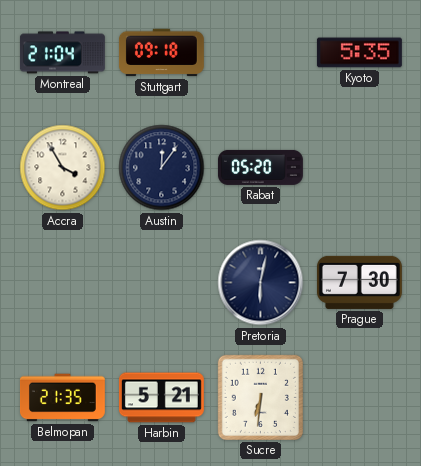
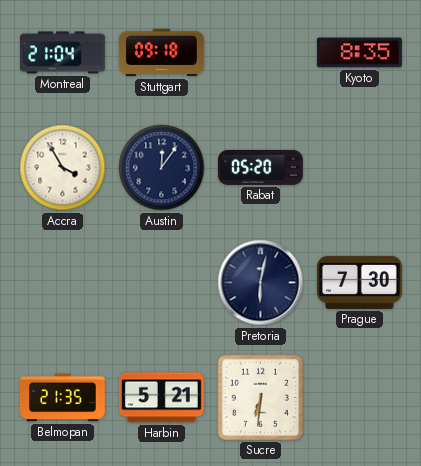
Kyoto: 5:35 -> 8:35
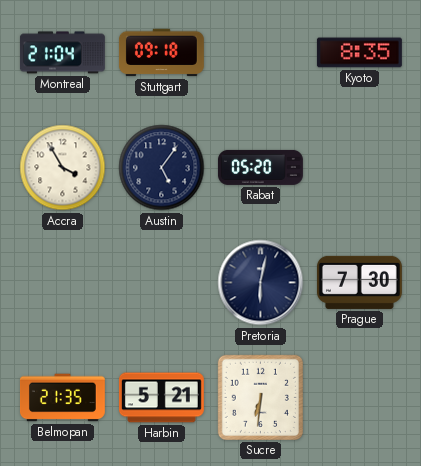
Austin: 12:06 -> 5:06
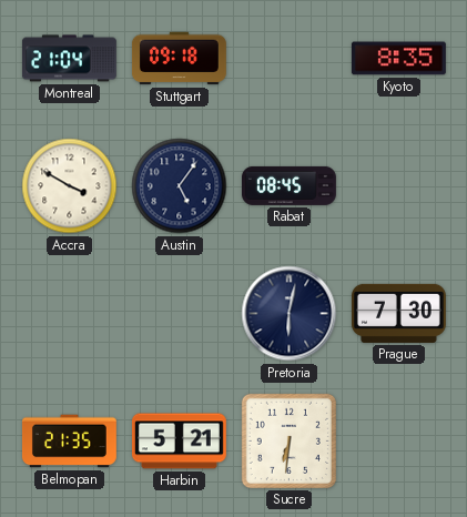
Accra: 3:55 -> 3:50
Rabat: 05:20 -> 08:45
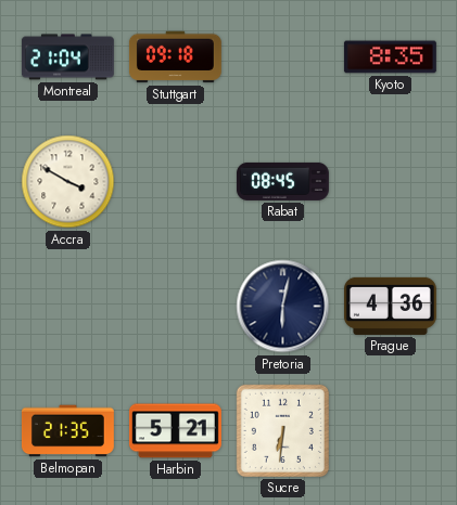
Austin: 5:06 -> none
Prague: 7:30 -> 4:36
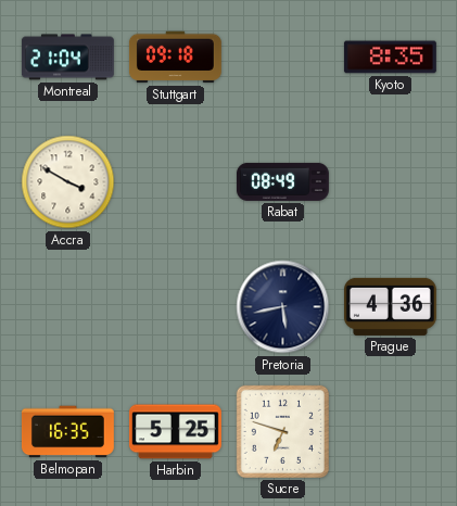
Rabat: 08:45 -> 08:49
Pretoria: 6:02 -> 5:43
Belmopan: 21:35 -> 16:35
Harbin: 5:21 -> 5:25
Sucre: 6:31 -> 6:48
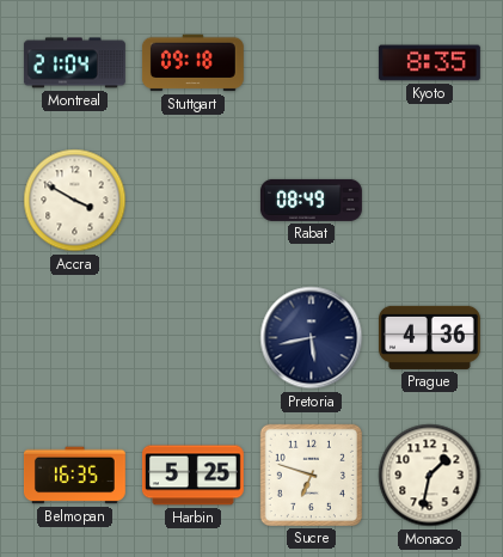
Monaco: none -> 1:32
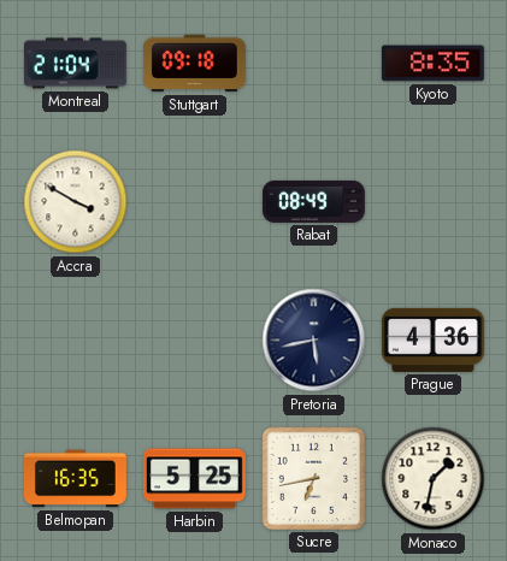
Sucre: 6:48 -> 6:43
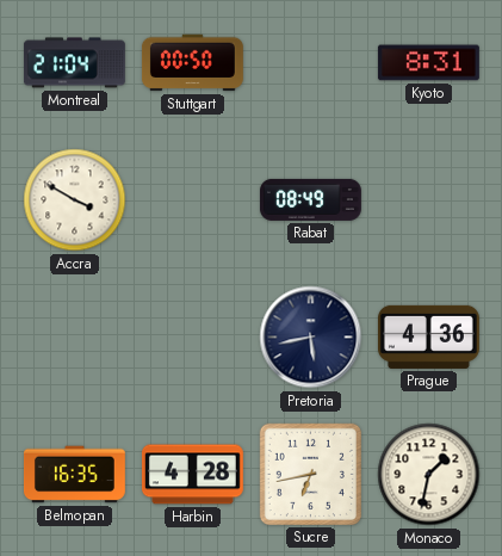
Stuttgart: 09:18 -> 00:50
Kyoto: 8:35 -> 8:31
Harbin: 5:25 -> 4:28
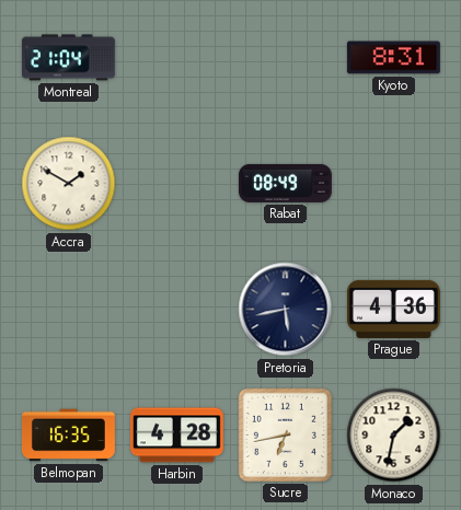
Stuttgart: 00:50 -> none
Accra: 3:50 -> 1:50
